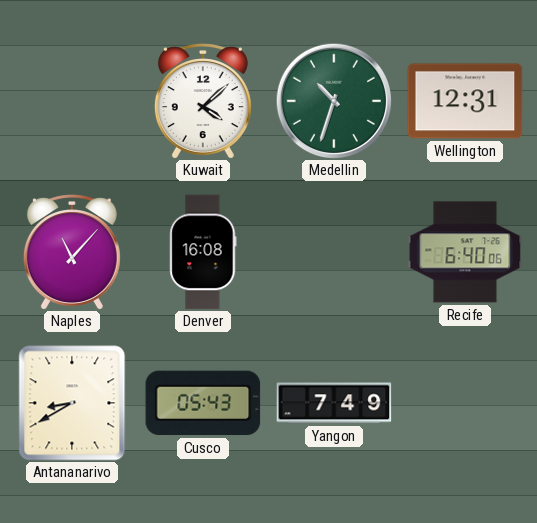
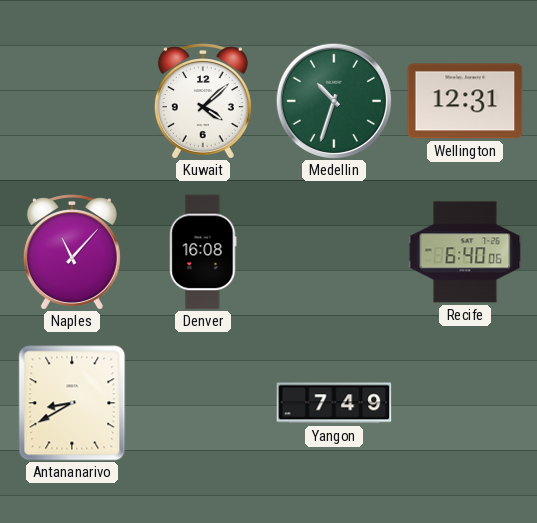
Cusco: 05:43 -> none
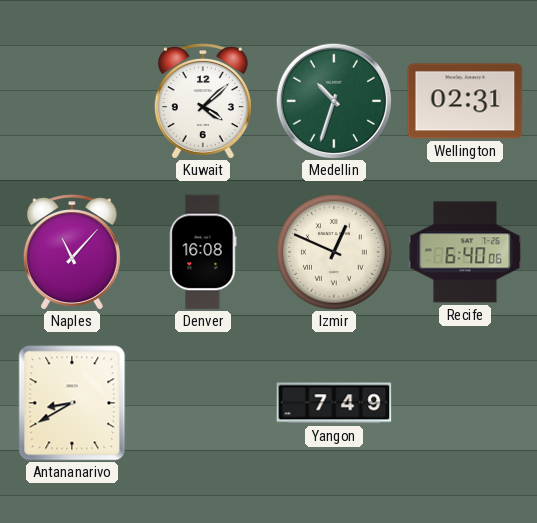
Wellington: 12:31 -> 02:31
Izmir: none -> 12:49
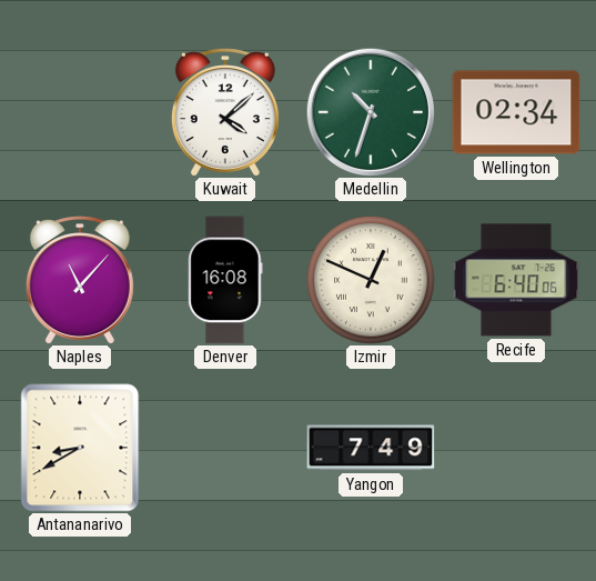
Wellington: 02:31 -> 02:34
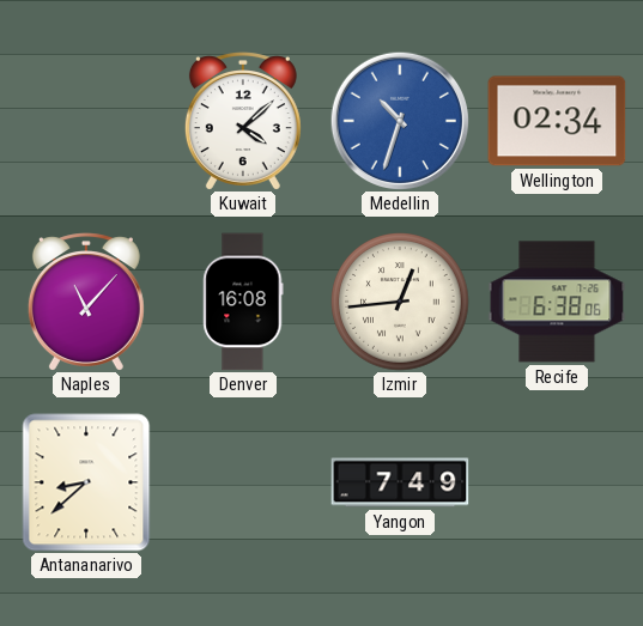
Medellin dial: green -> blue
Izmir: 12:49 -> 12:44
Recife: 6:40 -> 6:38
Antananarivo: 8:40 -> 8:38
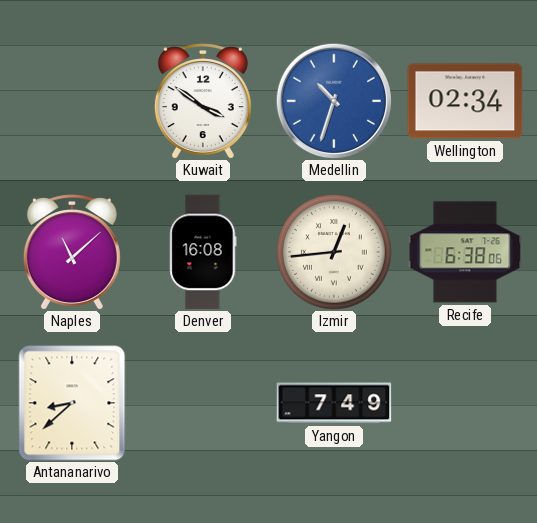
Kuwait: 4:08 -> 3:51
Naples: 11:07 -> 11:08
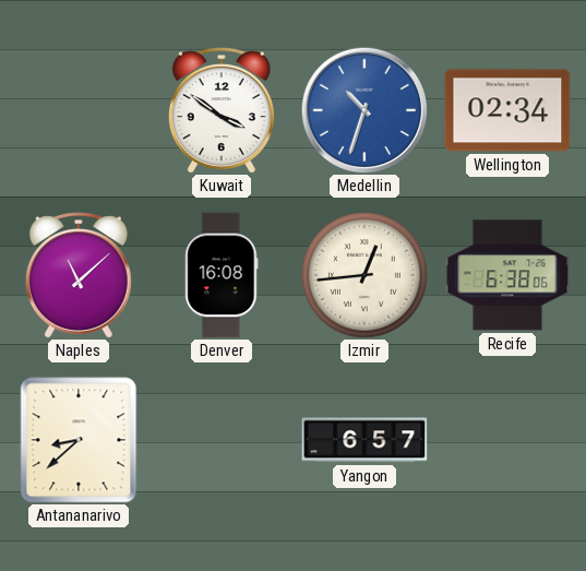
Yangon: 7:49 -> 6:57
